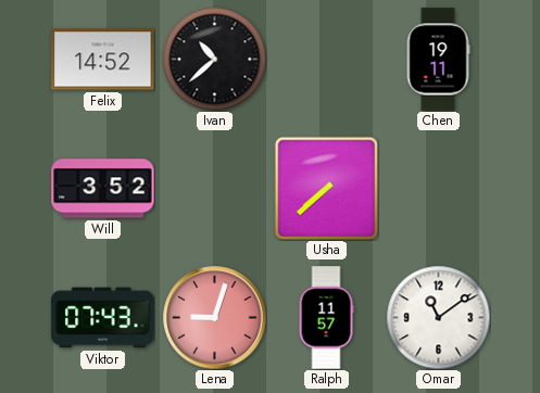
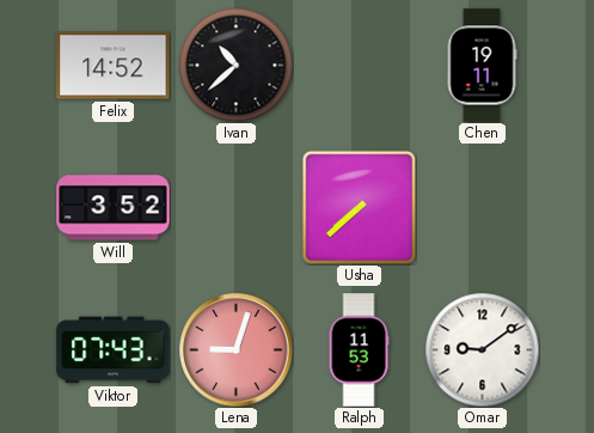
Ralph: 11:57 -> 11:53
Omar: 11:09 -> 9:09
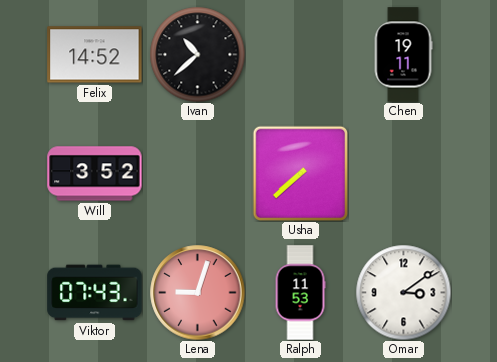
Omar: 9:09 -> 3:09
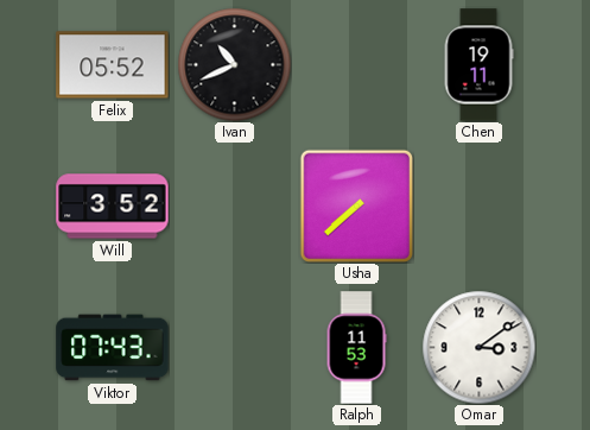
Felix: 14:52 -> 05:52
Ivan: 10:38 -> 10:41
Lena: 9:03 -> none
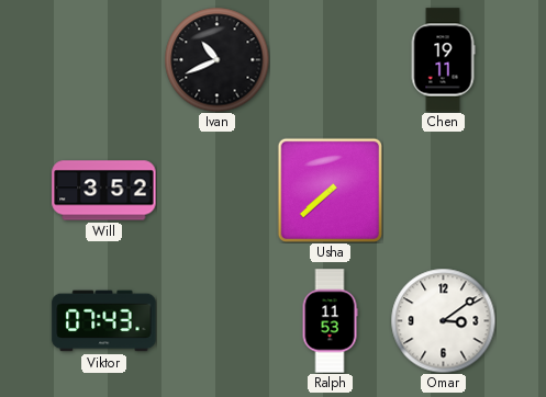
Felix: 05:52 -> none
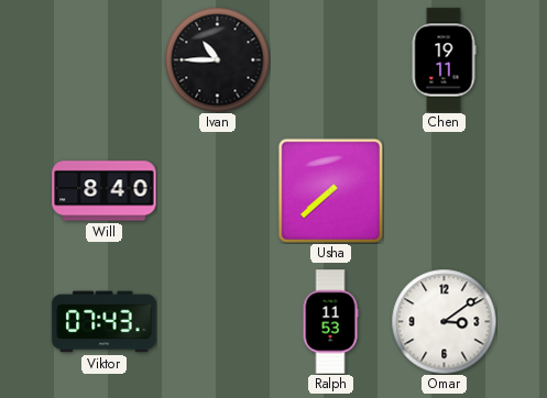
Ivan: 10:41 -> 10:45
Will: 3:52 -> 8:40
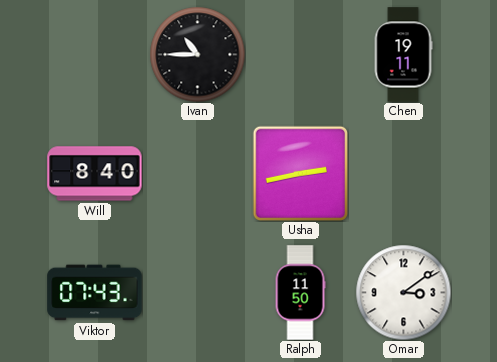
Usha: 7:38 -> 2:43
Ralph: 11:53 -> 11:50
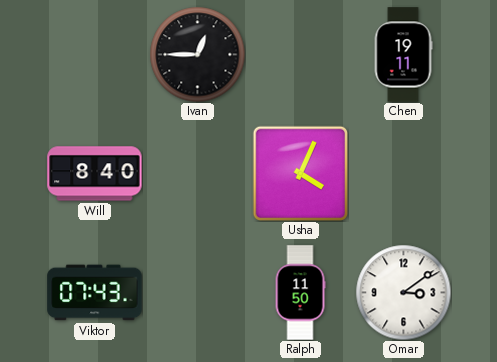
Ivan: 10:45 -> 12:45
Usha: 2:43 -> 4:04
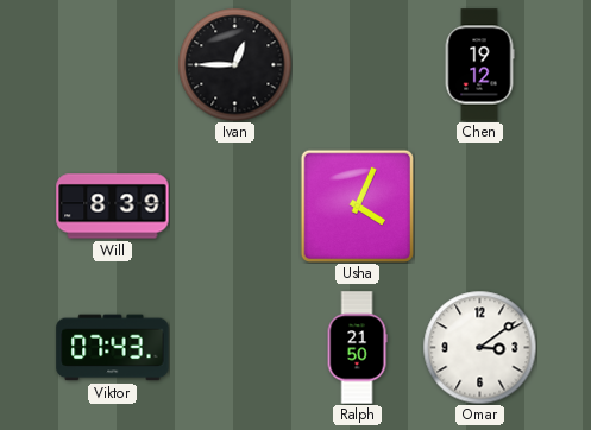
Chen: 19:11 -> 19:12
Will: 8:40 -> 8:39
Ralph: 11:50 -> 21:50
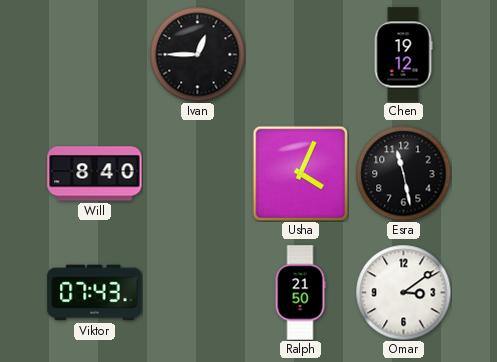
Will: 8:39 -> 8:40
Esra: none -> 11:28
